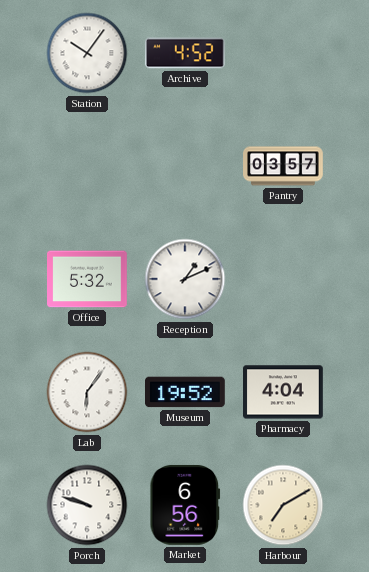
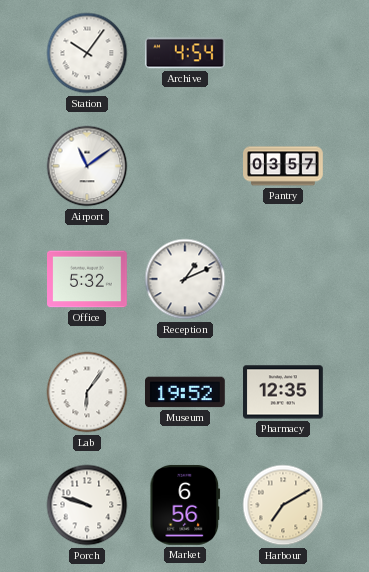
Archive: 4:52 -> 4:54
Airport: none -> 11:09
Pharmacy: 4:04 -> 12:35
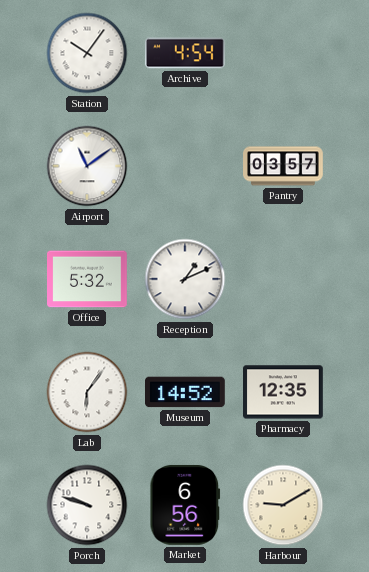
Museum: 19:52 -> 14:52
Harbour: 7:10 -> 9:10
